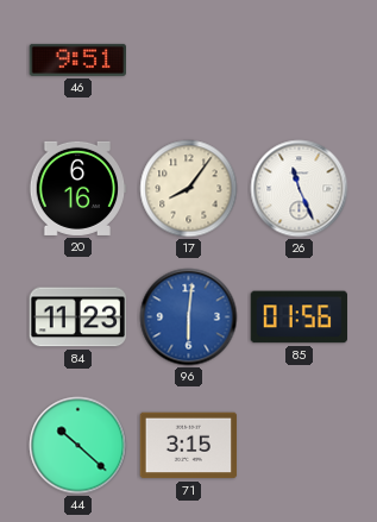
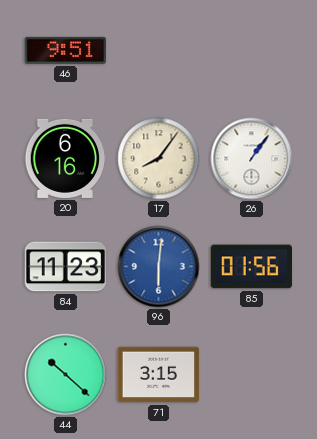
26: 11:26 -> 1:06
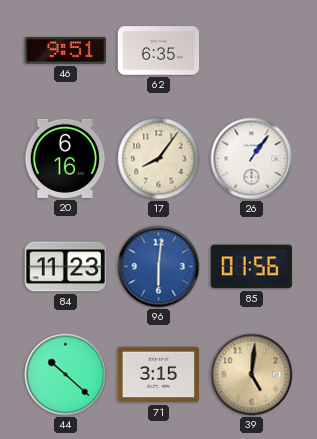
62: none -> 6:35
39: none -> 5:01
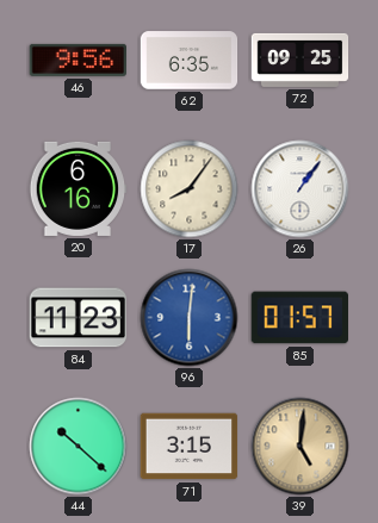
46: 9:51 -> 9:56
72: none -> 09:25
85: 01:56 -> 01:57
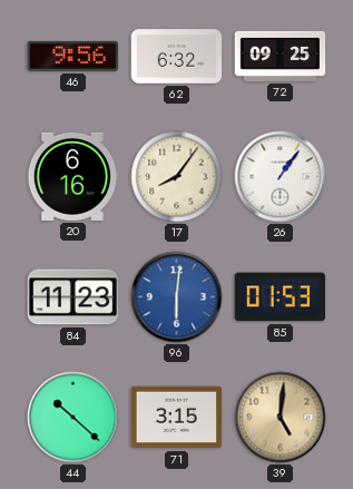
62: 6:35 -> 6:32
85: 01:57 -> 01:53
